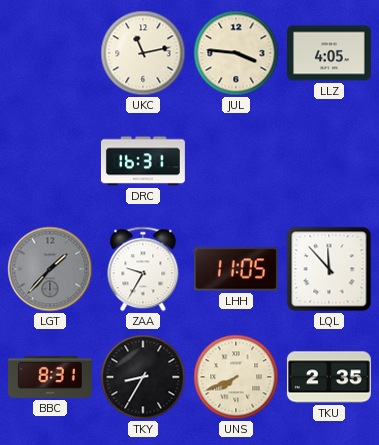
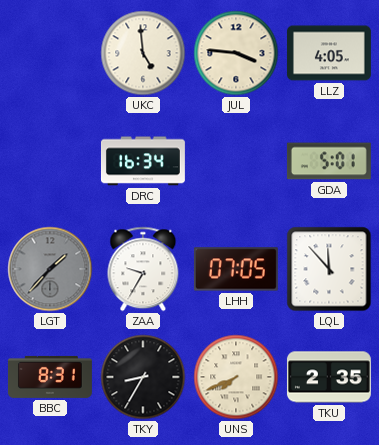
UKC: 11:13 -> 4:59
DRC: 16:31 -> 16:34
GDA: none -> 5:01
LHH: 11:05 -> 07:05
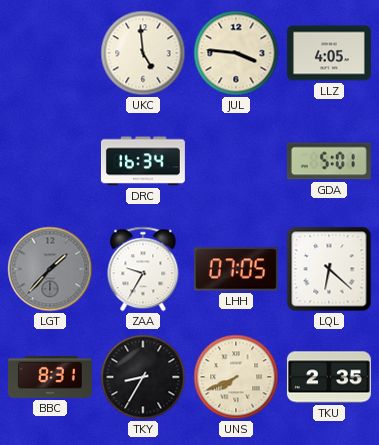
LQL: 11:53 -> 6:22
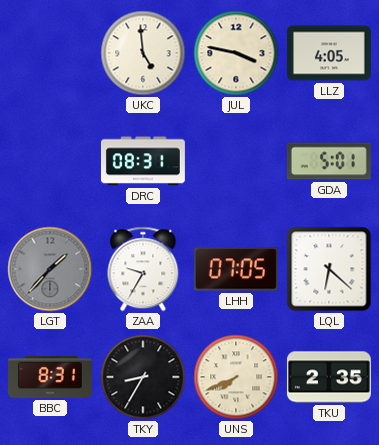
JUL: 3:46 -> 3:47
DRC: 16:34 -> 08:31
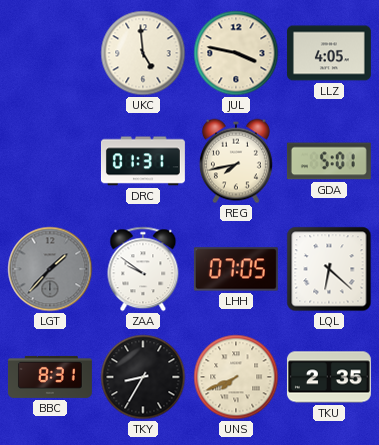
DRC: 08:31 -> 01:31
REG: none -> 7:43
ZAA: 9:35 -> 9:51
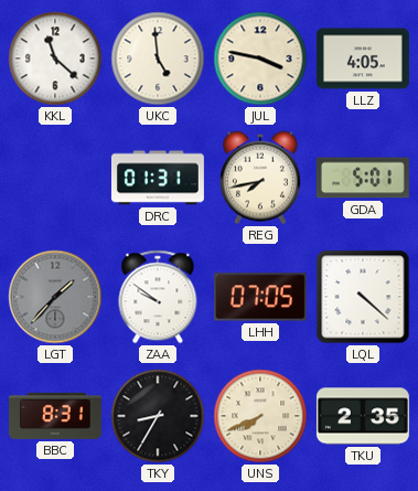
KKL: none -> 11:22
LQL: 6:22 -> 4:22
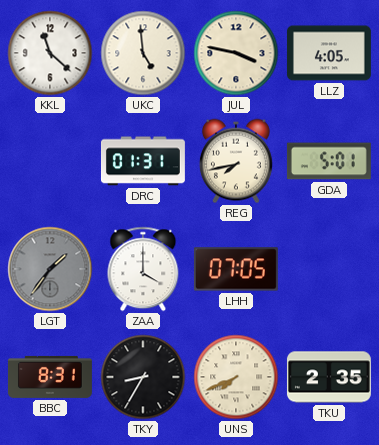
LGT: 1:37 -> 1:36
ZAA: 9:51 -> 4:00
LQL: 4:22 -> none
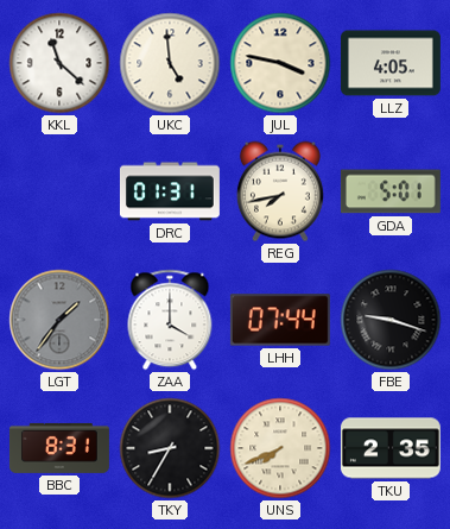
LHH: 07:05 -> 07:44
FBE: none -> 9:18
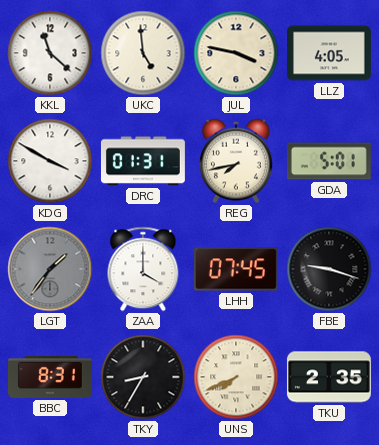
KDG: none -> 3:50
LHH: 07:44 -> 07:45
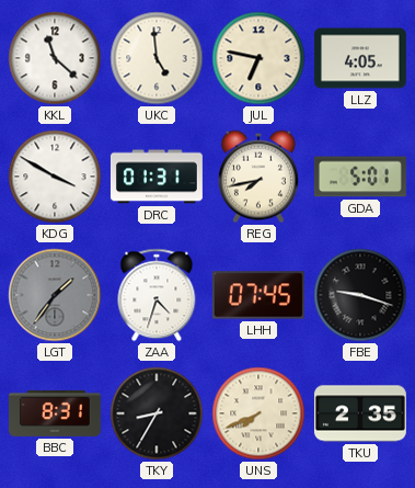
JUL: 3:47 -> 6:47
ZAA: 4:00 -> 4:33
